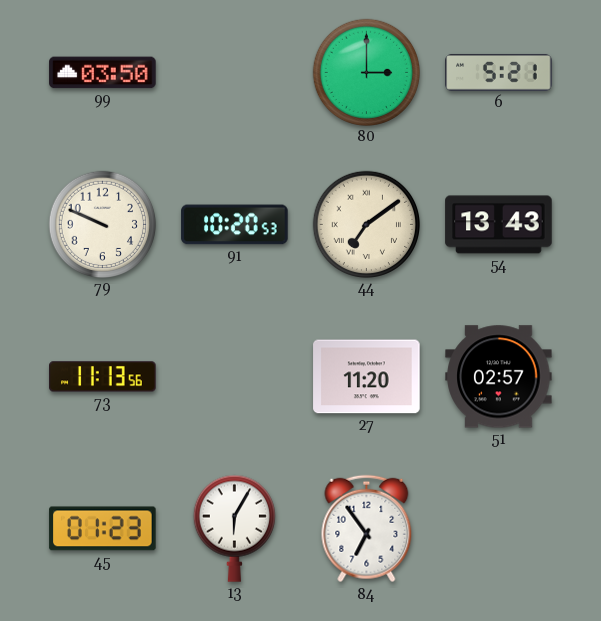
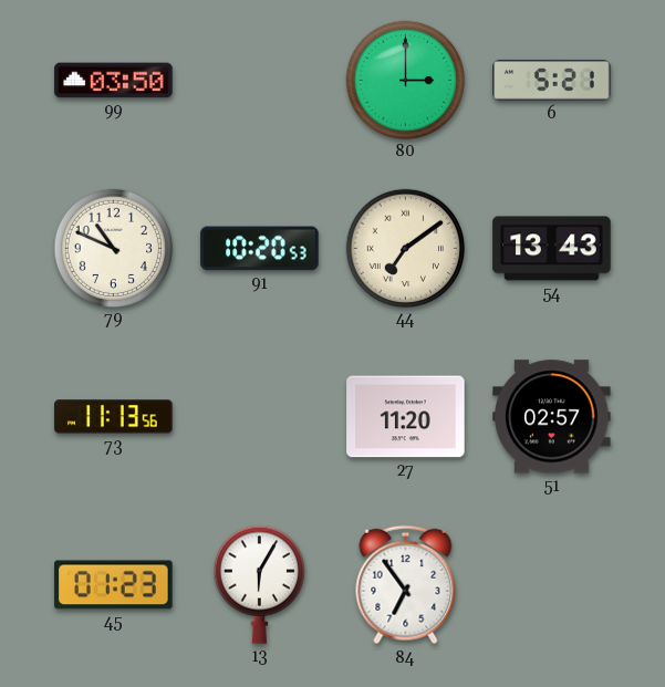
79: 9:49 -> 10:49
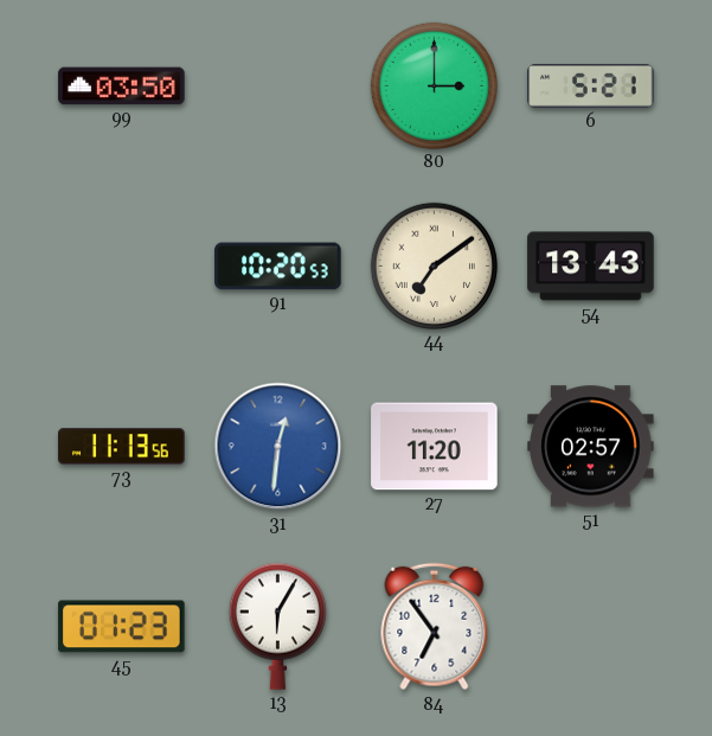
79: 10:49 -> none
31: none -> 12:31
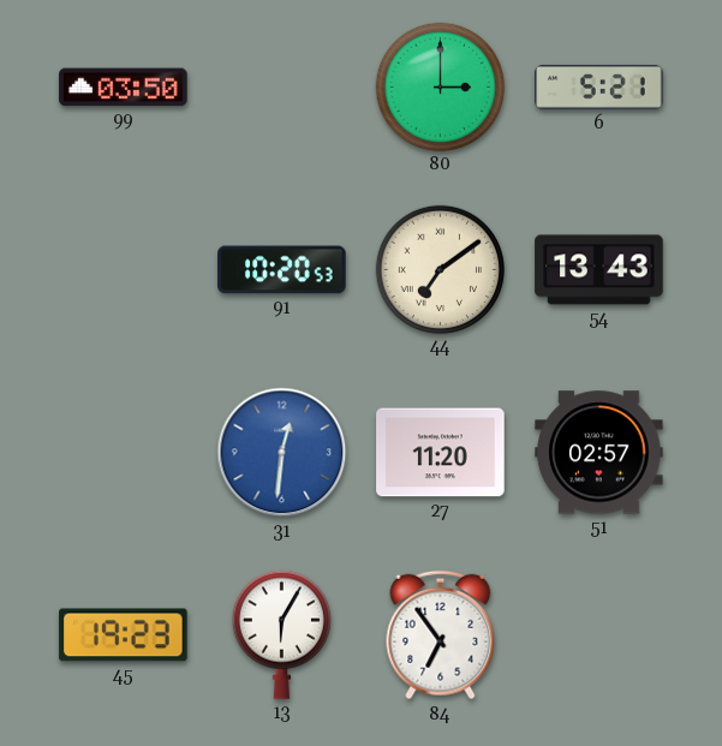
73: 11:13 -> none
45: 01:23 -> 19:23
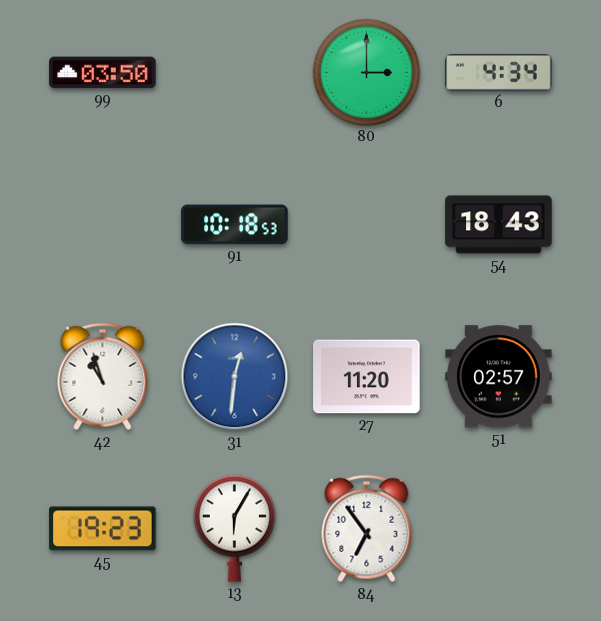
6: 5:21 -> 4:34
91: 10:20 -> 10:18
44: 7:09 -> none
54: 13:43 -> 18:43
42: none -> 10:57
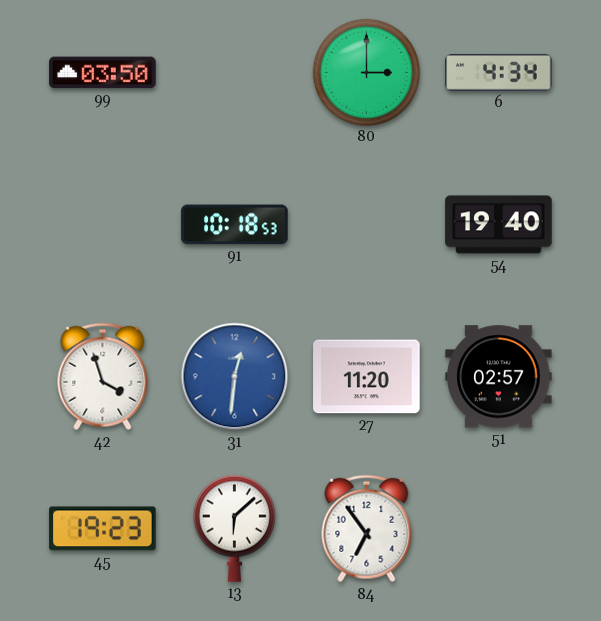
54: 18:43 -> 19:40
42: 10:57 -> 3:57
13: 6:05 -> 6:08
